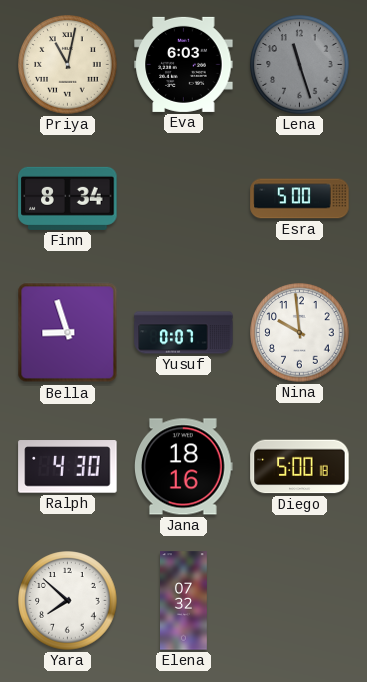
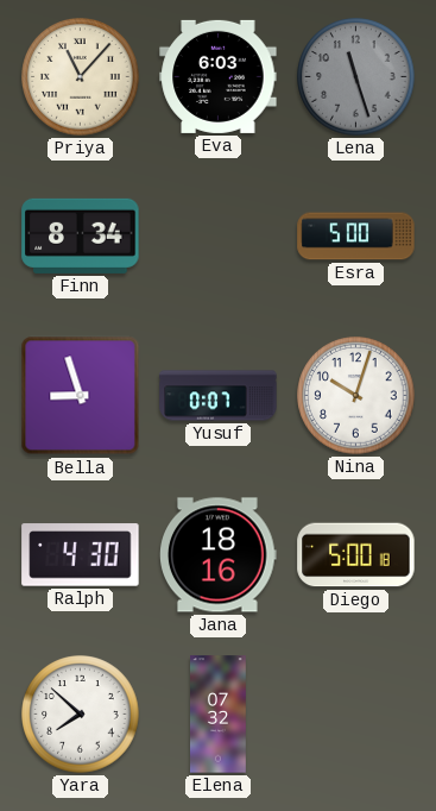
Priya: 11:02 -> 11:07
Nina: 9:59 -> 10:03
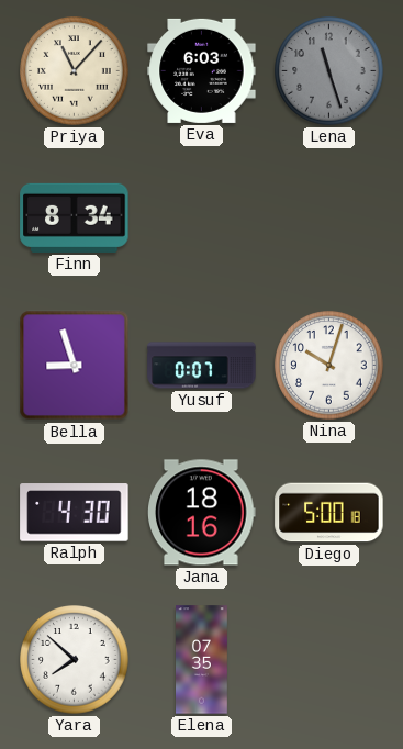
Esra: 5:00 -> none
Elena: 07:32 -> 07:35
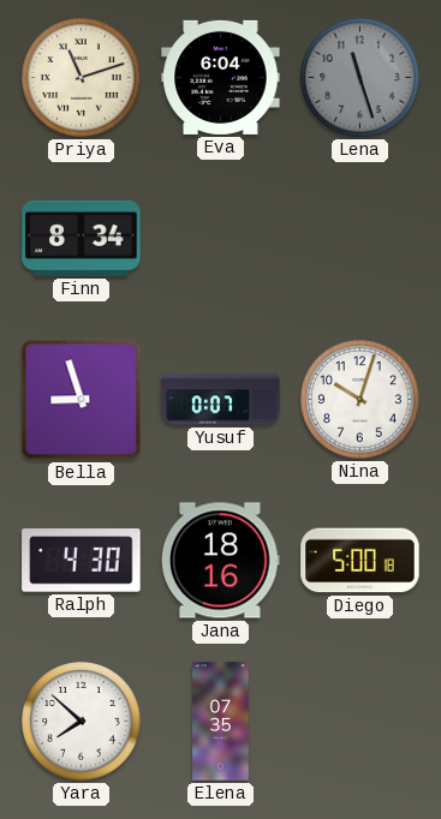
Priya: 11:07 -> 11:12
Eva: 6:03 -> 6:04
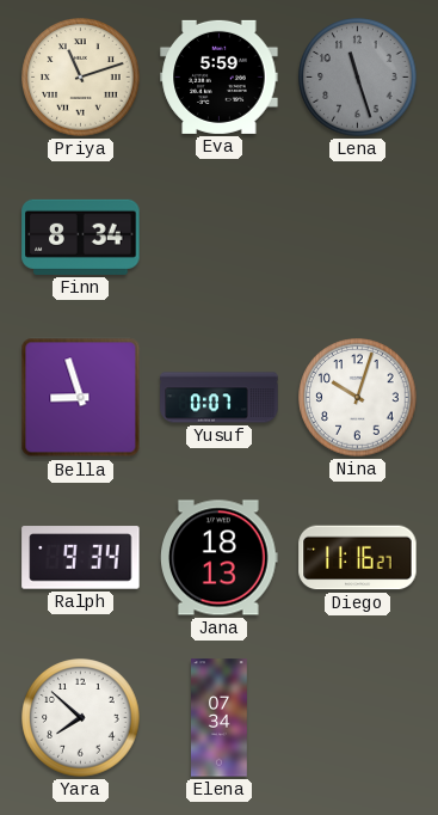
Eva: 6:04 -> 5:59
Ralph: 4:30 -> 9:34
Jana: 18:16 -> 18:13
Diego: 5:00 -> 11:16
Elena: 07:35 -> 07:34
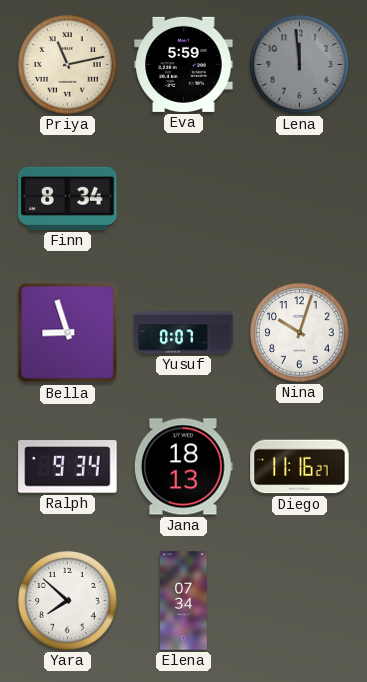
Priya: 11:12 -> 11:13
Lena: 11:27 -> 11:59
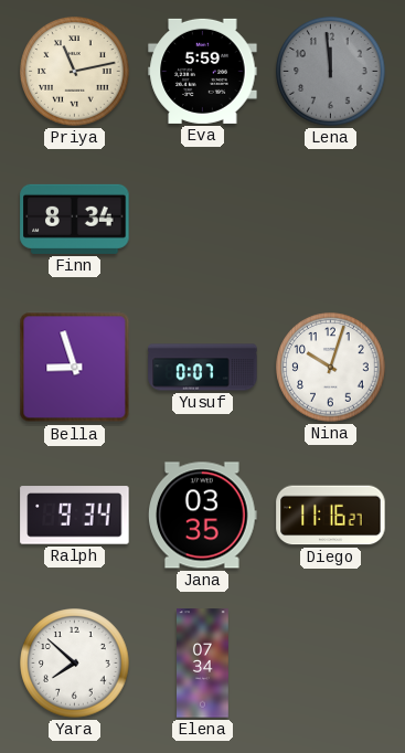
Jana: 18:13 -> 03:35
